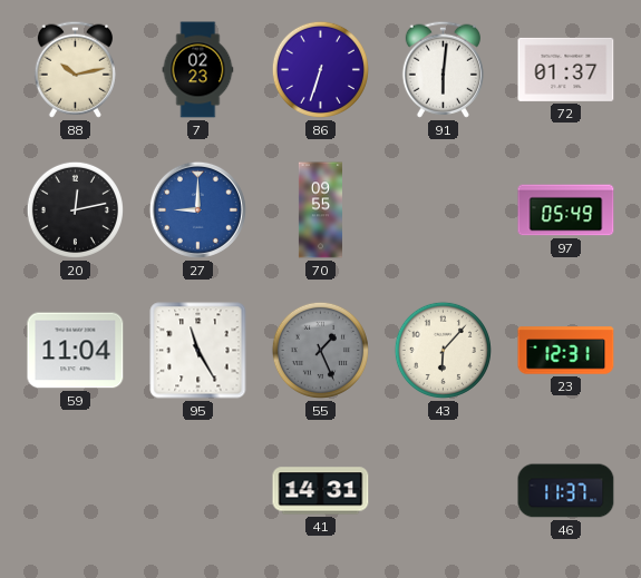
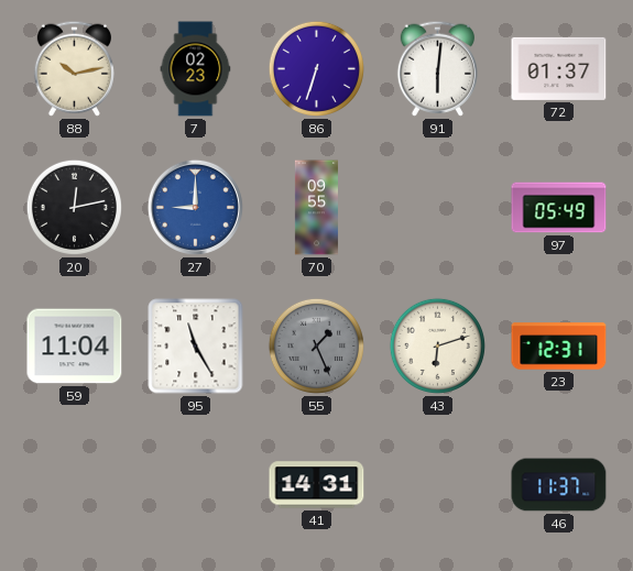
43: 6:07 -> 6:12
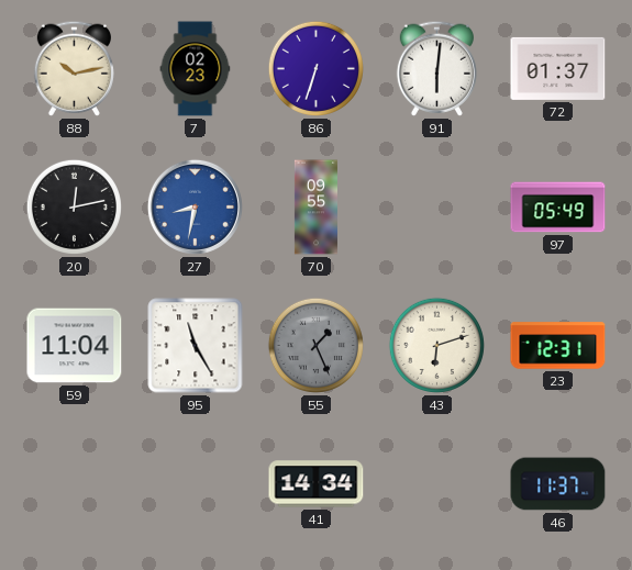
27: 9:00 -> 8:32
41: 14:31 -> 14:34
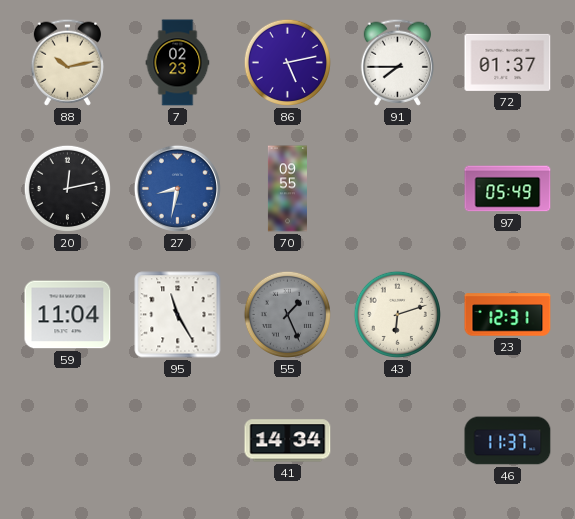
86: 6:33 -> 5:13
91: 6:01 -> 7:45
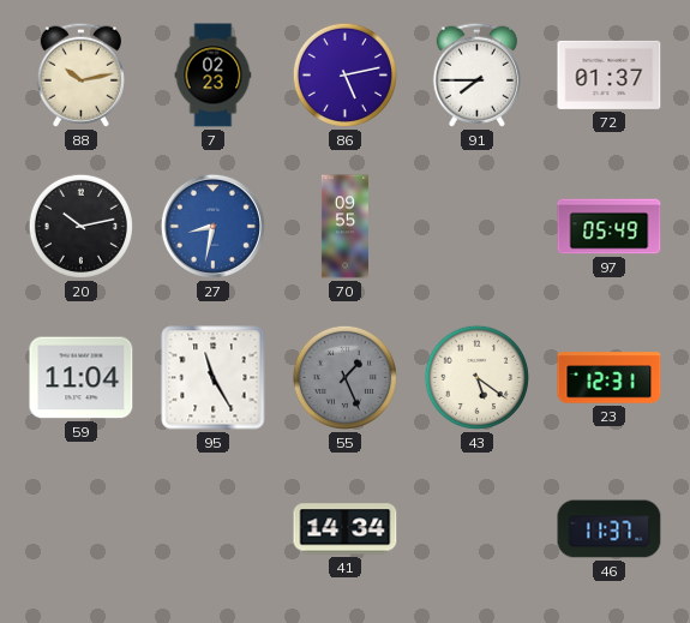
20: 12:13 -> 10:13
43: 6:12 -> 5:21
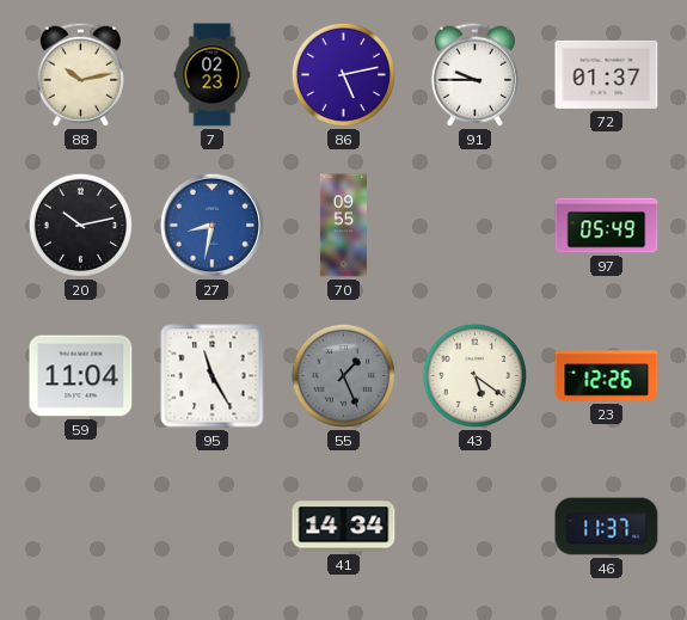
91: 7:45 -> 9:45
23: 12:31 -> 12:26
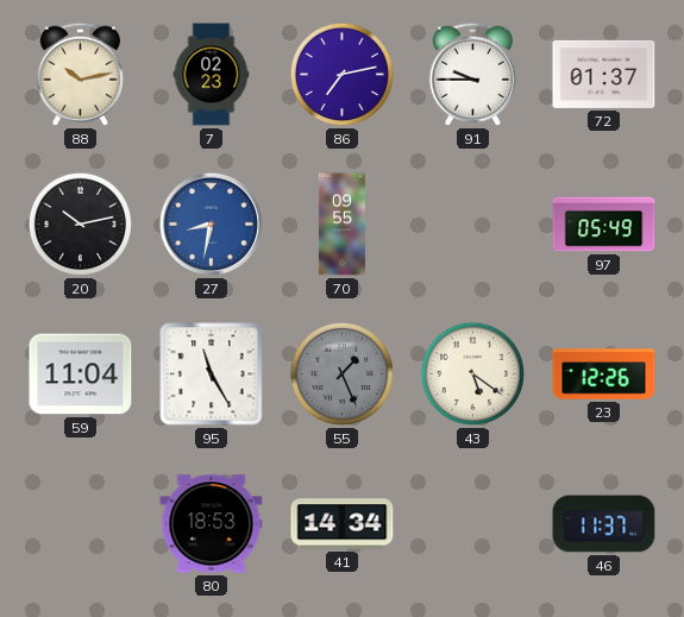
86: 5:13 -> 7:13
80: none -> 18:53
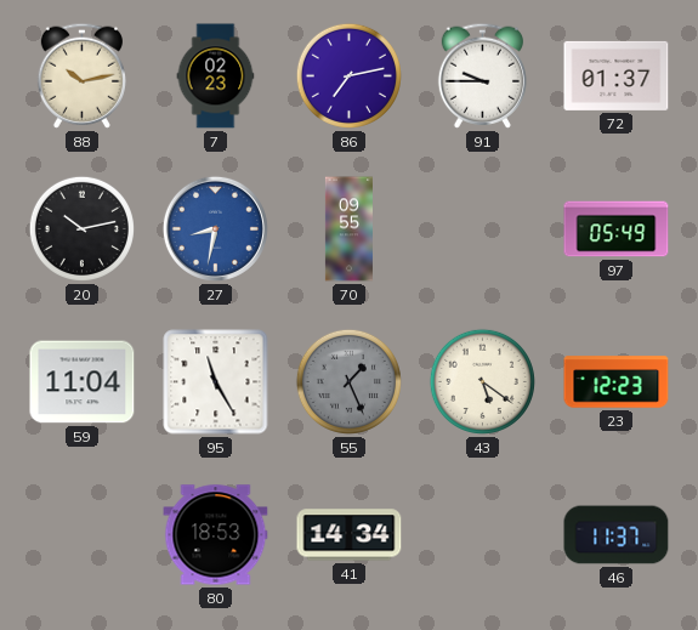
23: 12:26 -> 12:23
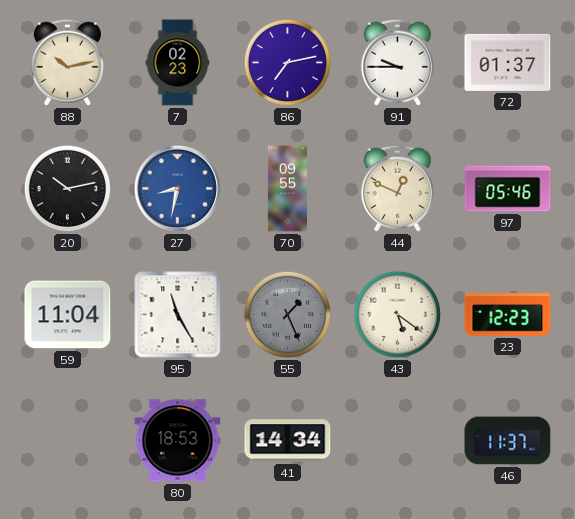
44: none -> 12:49
97: 05:49 -> 05:46
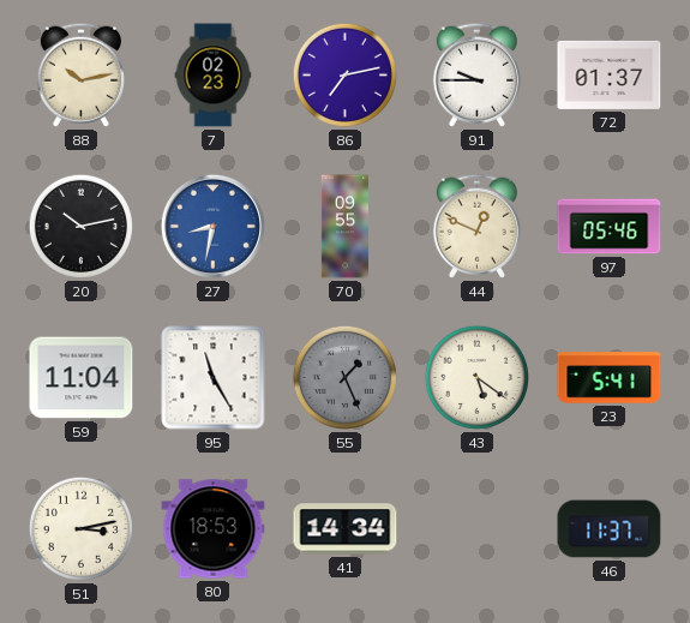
23: 12:23 -> 5:41
51: none -> 3:13
